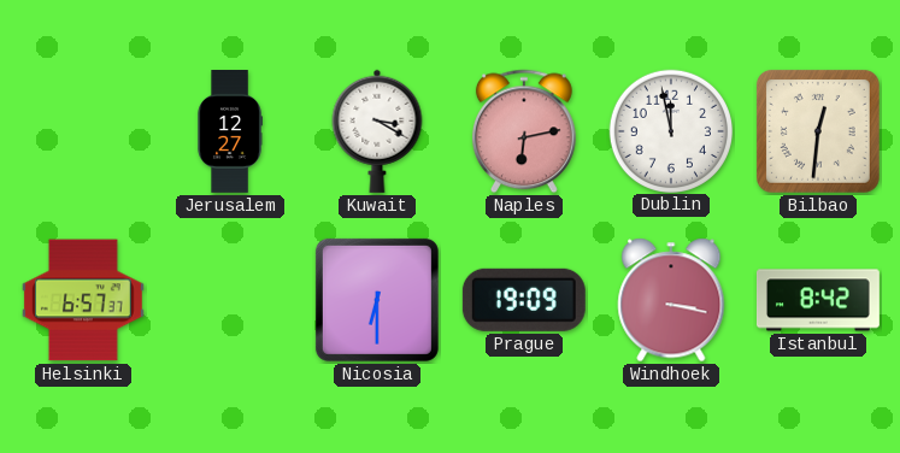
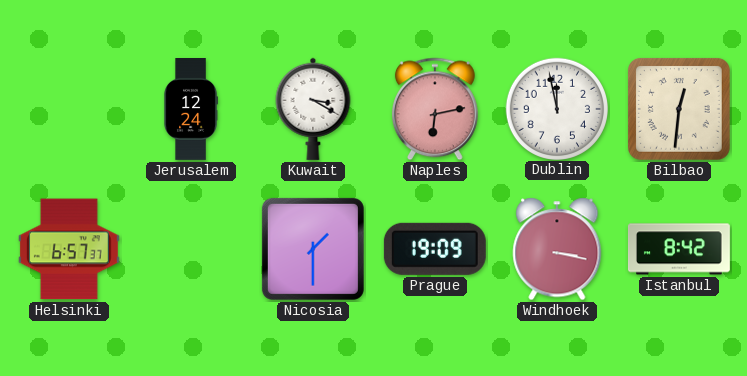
Jerusalem: 12:27 -> 12:24
Nicosia: 6:30 -> 1:30
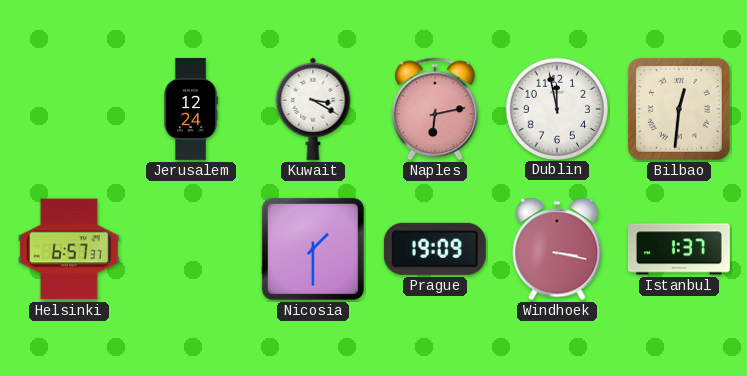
Istanbul: 8:42 -> 1:37
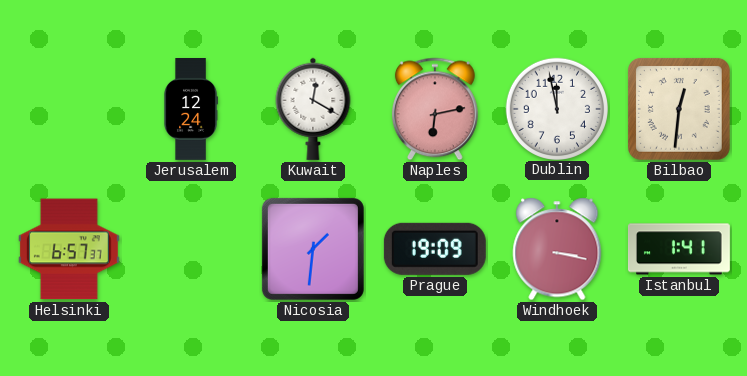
Kuwait: 3:20 -> 12:20
Nicosia: 1:30 -> 1:31
Istanbul: 1:37 -> 1:41
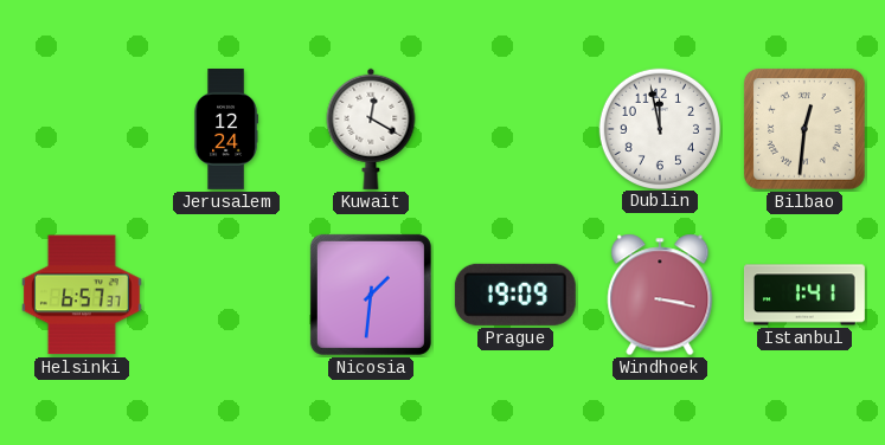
Naples: 6:13 -> none
